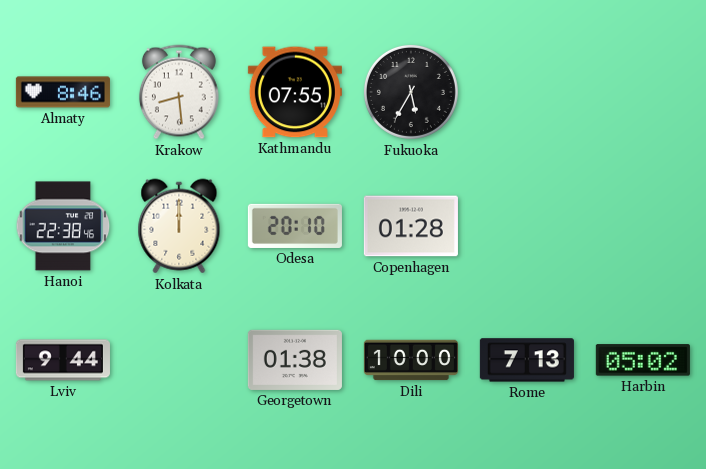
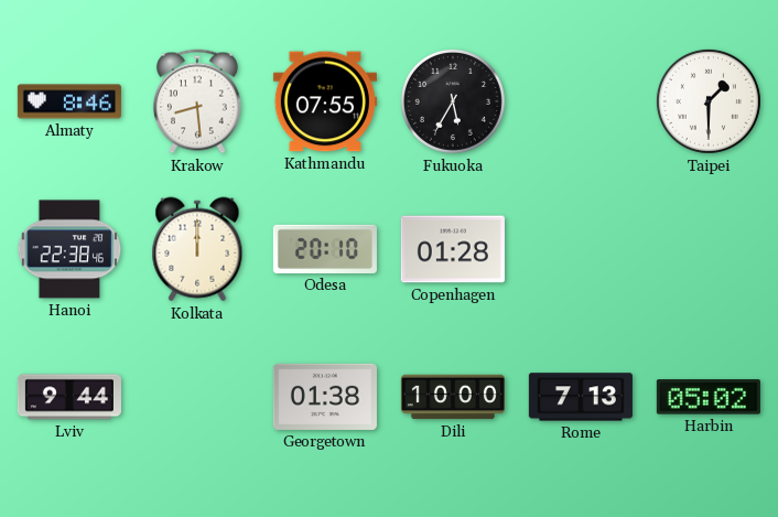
Taipei: none -> 1:30
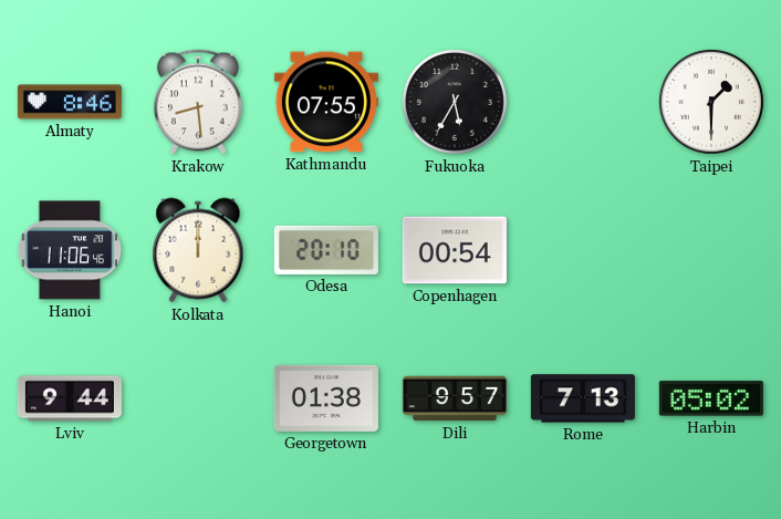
Hanoi: 22:38 -> 11:06
Copenhagen: 01:28 -> 00:54
Dili: 10:00 -> 9:57
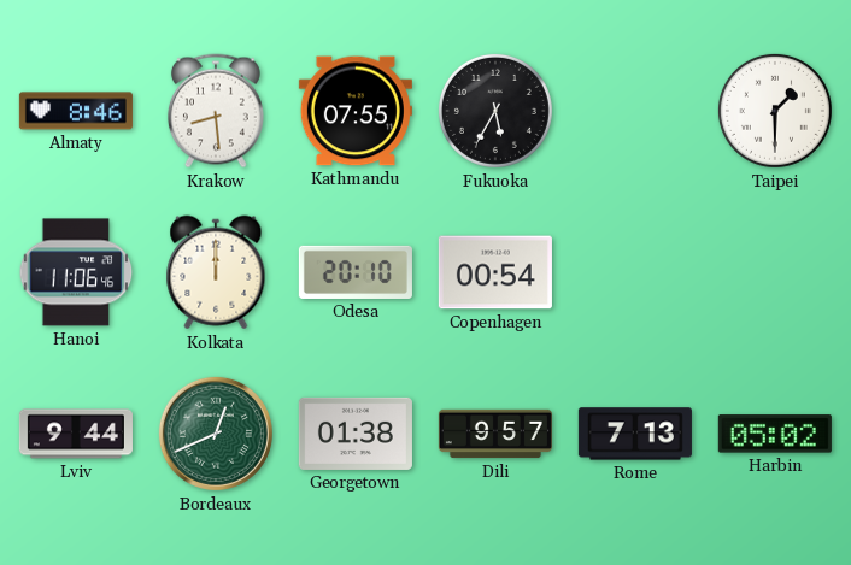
Bordeaux: none -> 12:41
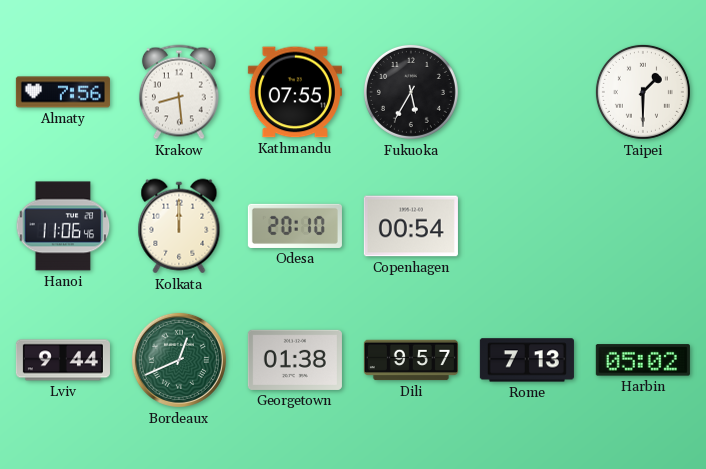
Almaty: 8:46 -> 7:56
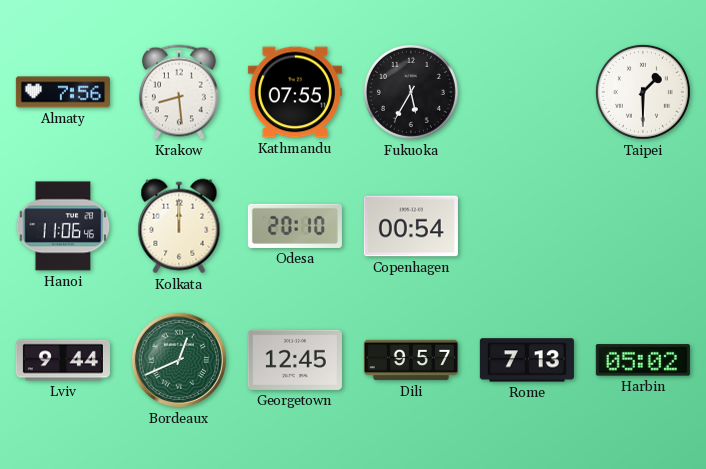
Georgetown: 01:38 -> 12:45
